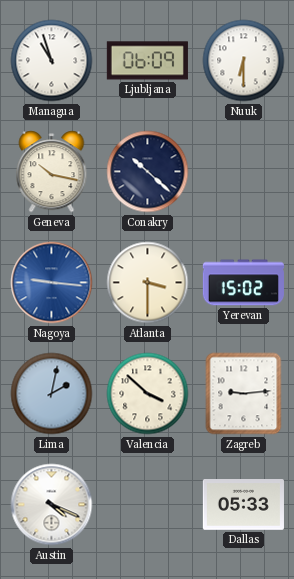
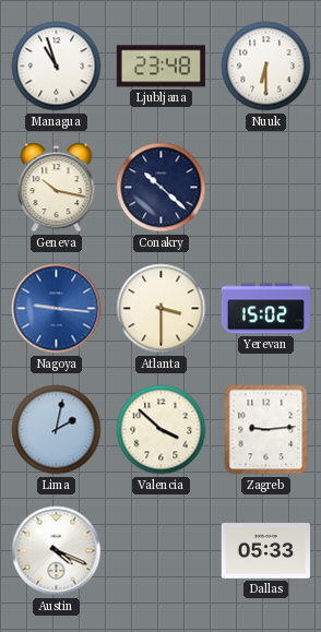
Ljubljana: 06:09 -> 23:48
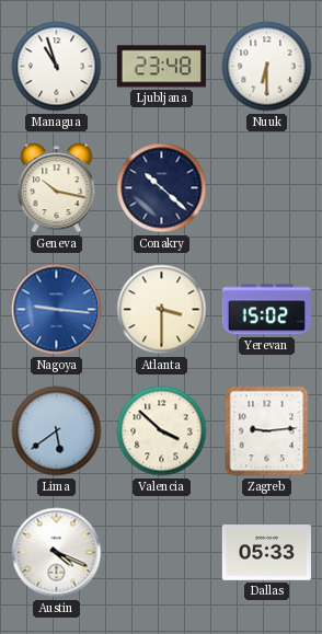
Lima: 2:02 -> 5:39
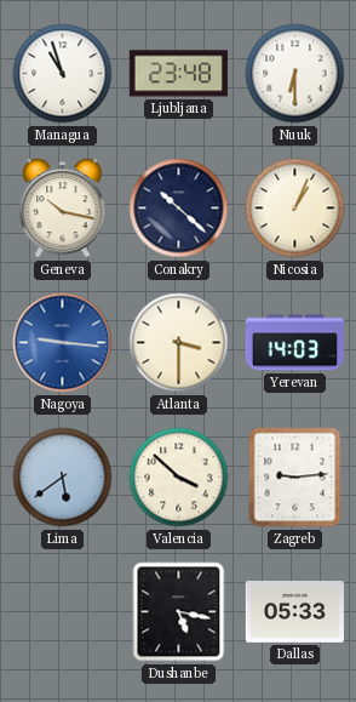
Nicosia: none -> 1:04
Yerevan: 15:02 -> 14:03
Austin: 4:19 -> none
Dushanbe: none -> 5:17
